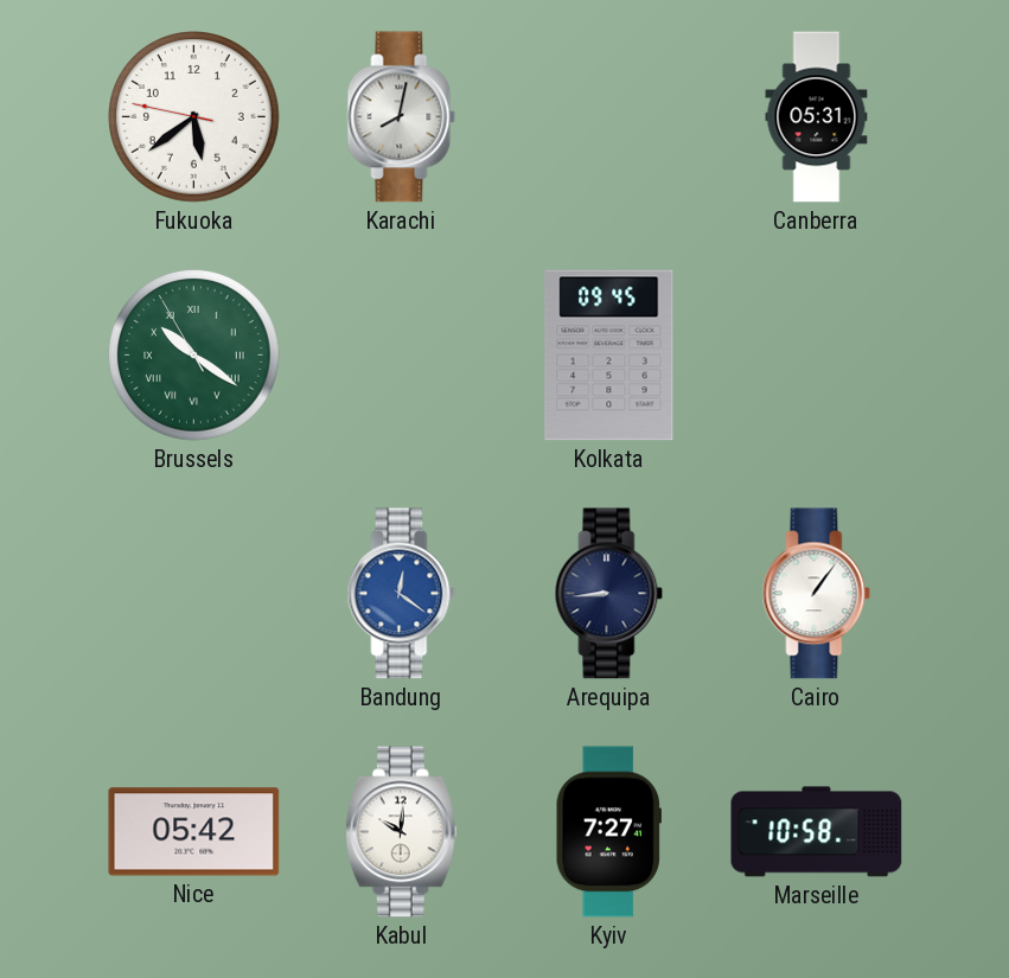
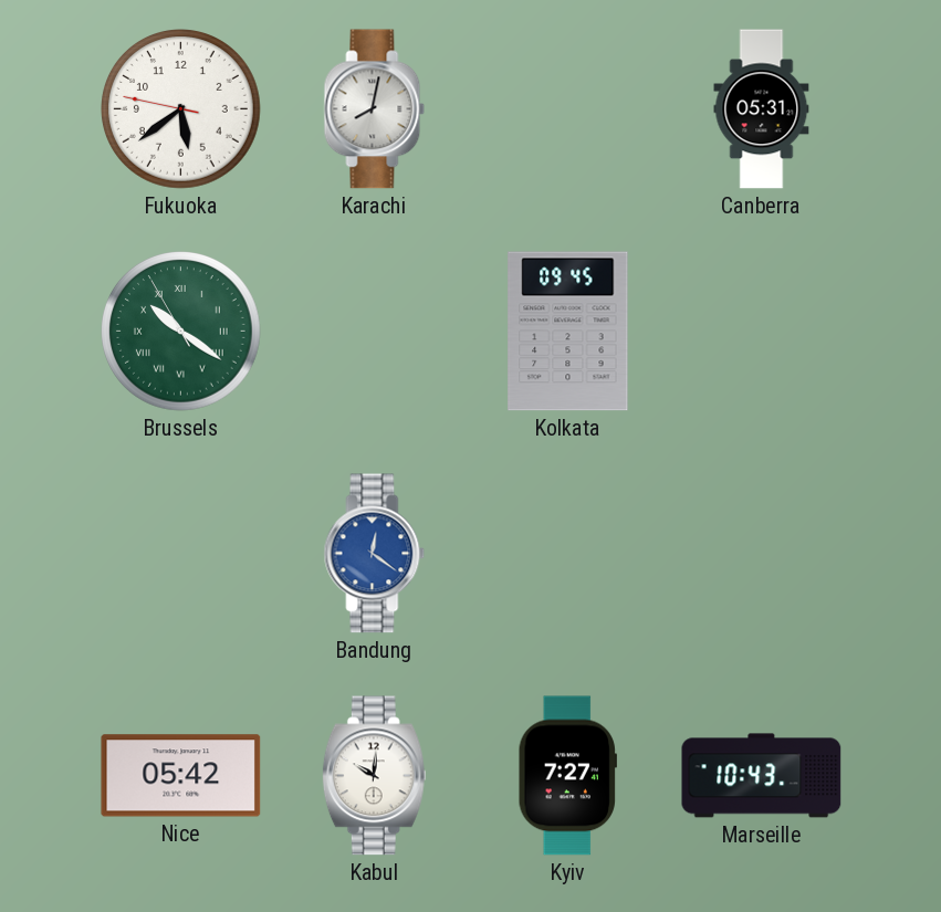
Arequipa: 8:44 -> none
Cairo: 1:06 -> none
Marseille: 10:58 -> 10:43
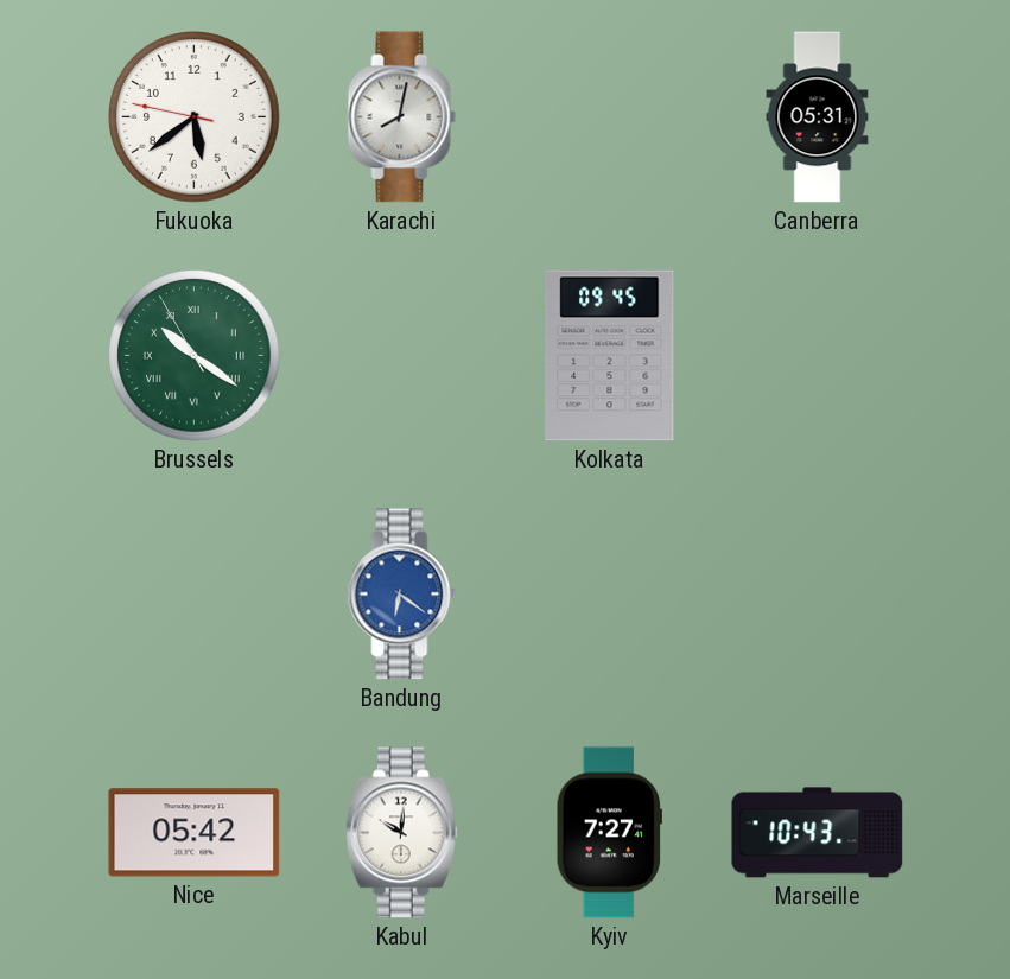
Bandung: 12:21 -> 6:21
